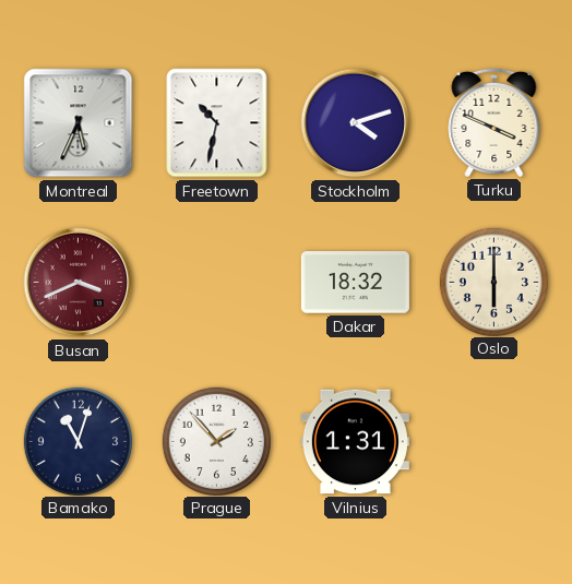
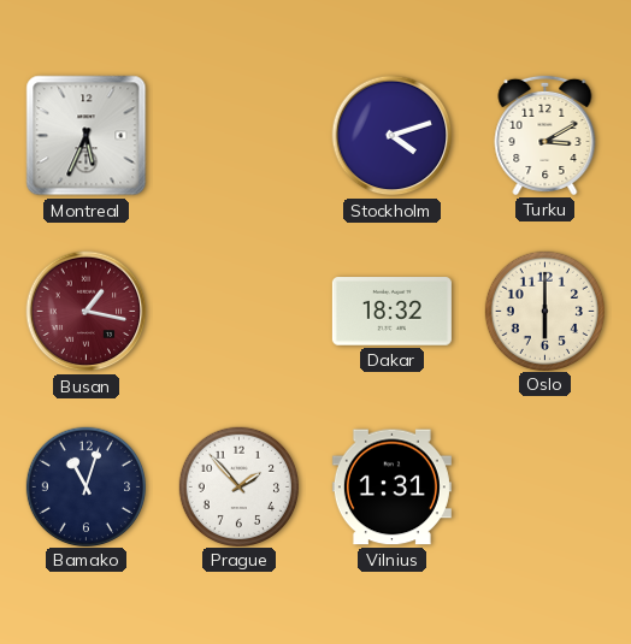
Freetown: 10:32 -> none
Turku: 3:49 -> 3:10
Busan: 3:41 -> 1:17
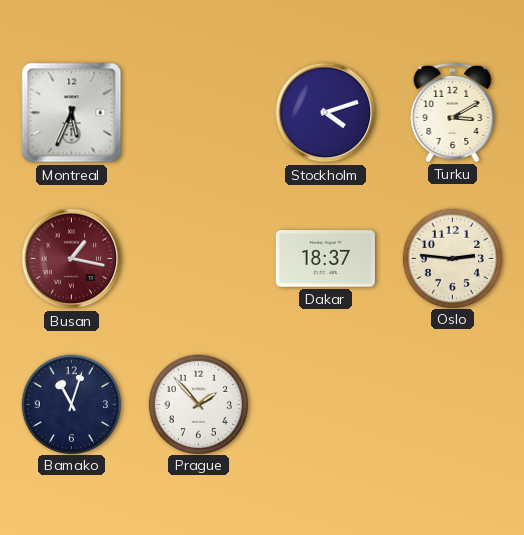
Dakar: 18:32 -> 18:37
Oslo: 6:00 -> 2:46
Vilnius: 1:31 -> none
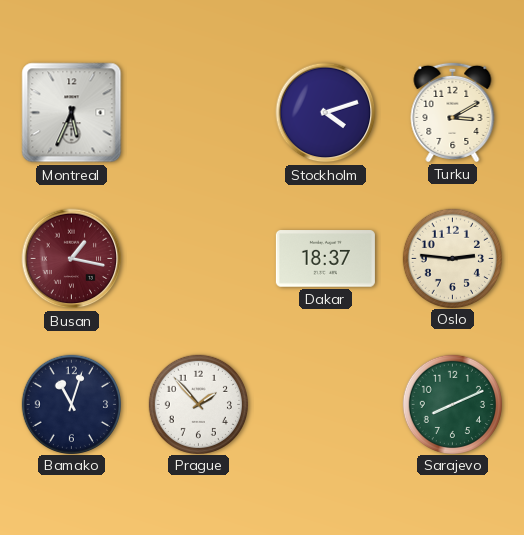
Sarajevo: none -> 8:11
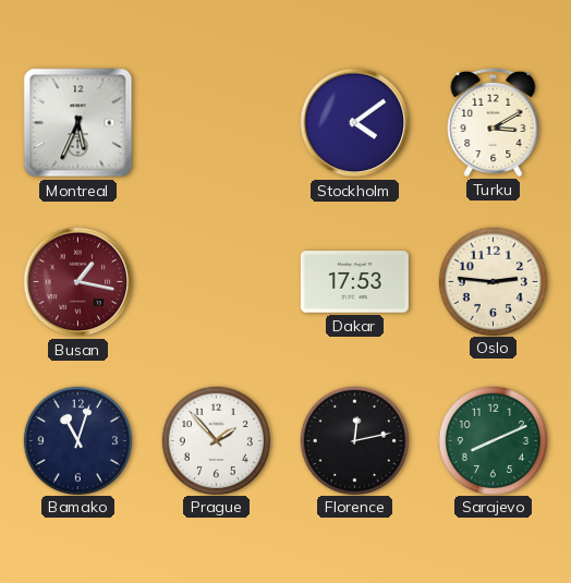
Stockholm: 4:12 -> 4:09
Dakar: 18:37 -> 17:53
Florence: none -> 12:13
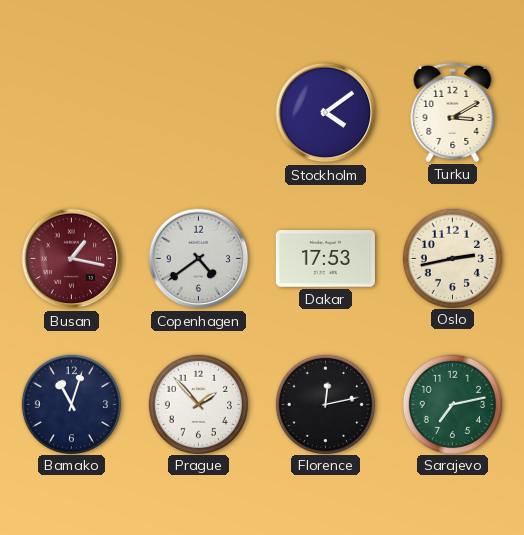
Montreal: 5:34 -> none
Copenhagen: none -> 4:39
Oslo: 2:46 -> 2:43
Sarajevo: 8:11 -> 7:13
